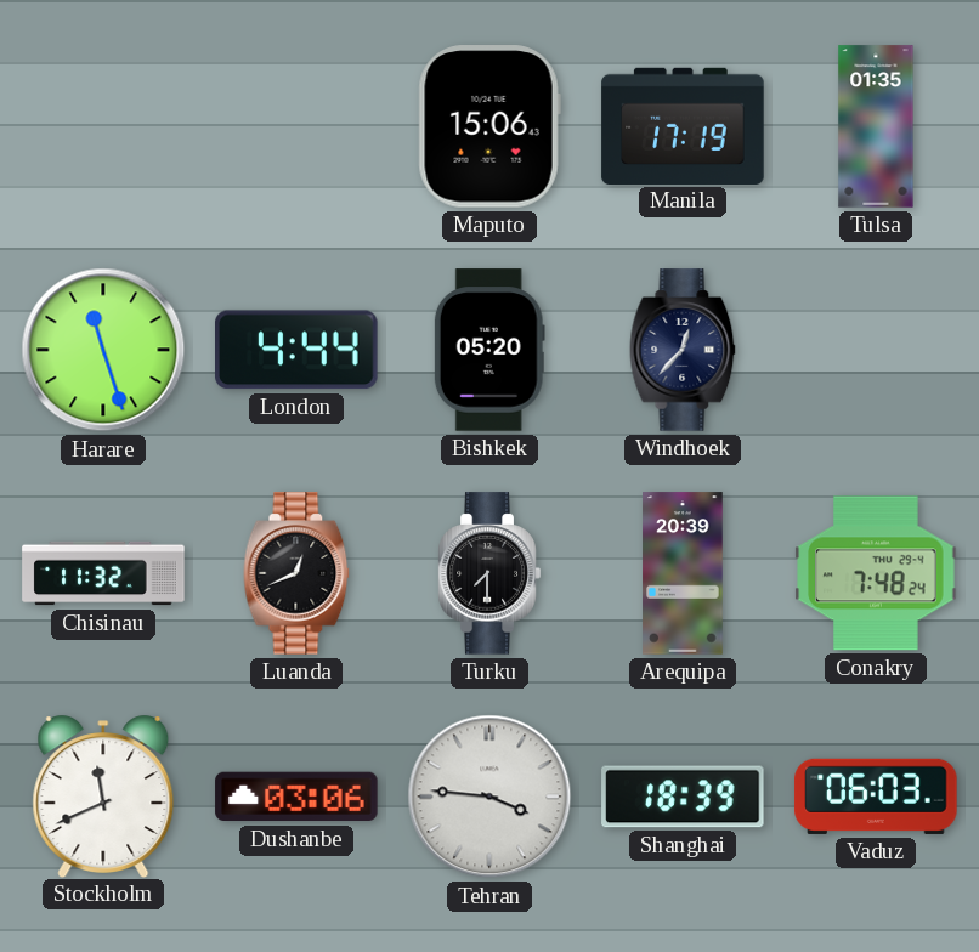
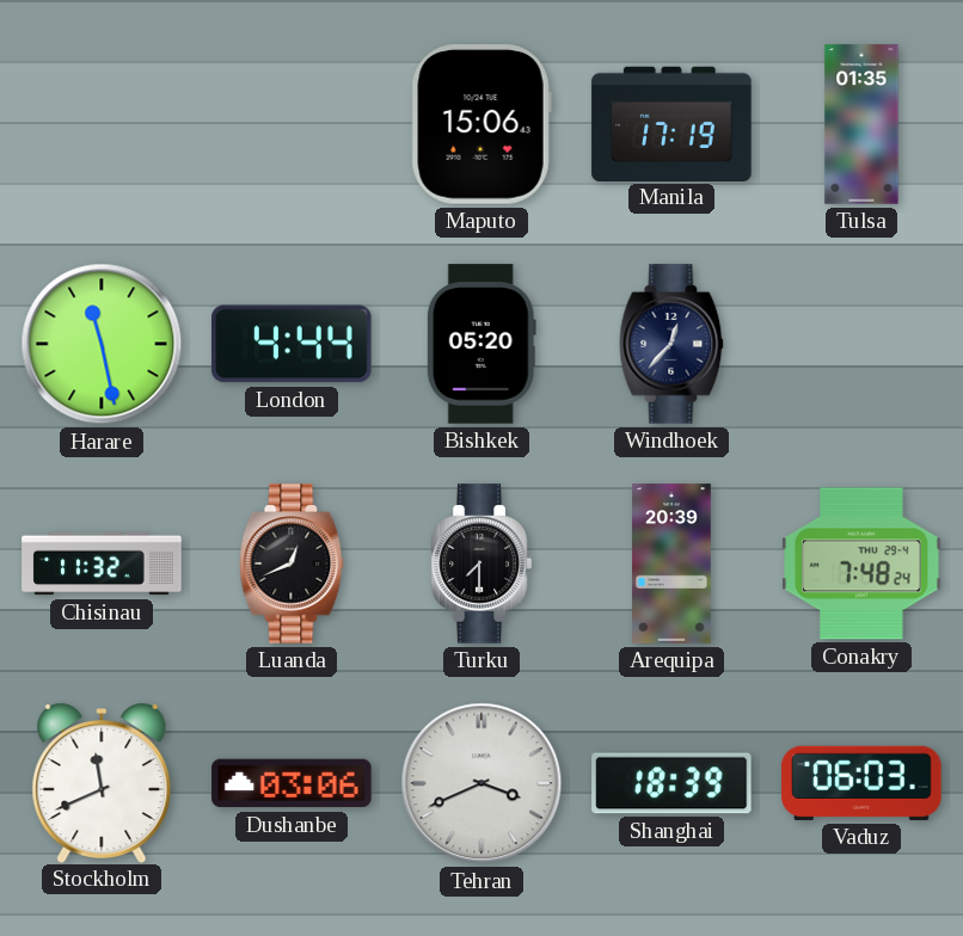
Harare: 11:27 -> 11:28
Tehran: 3:46 -> 3:41
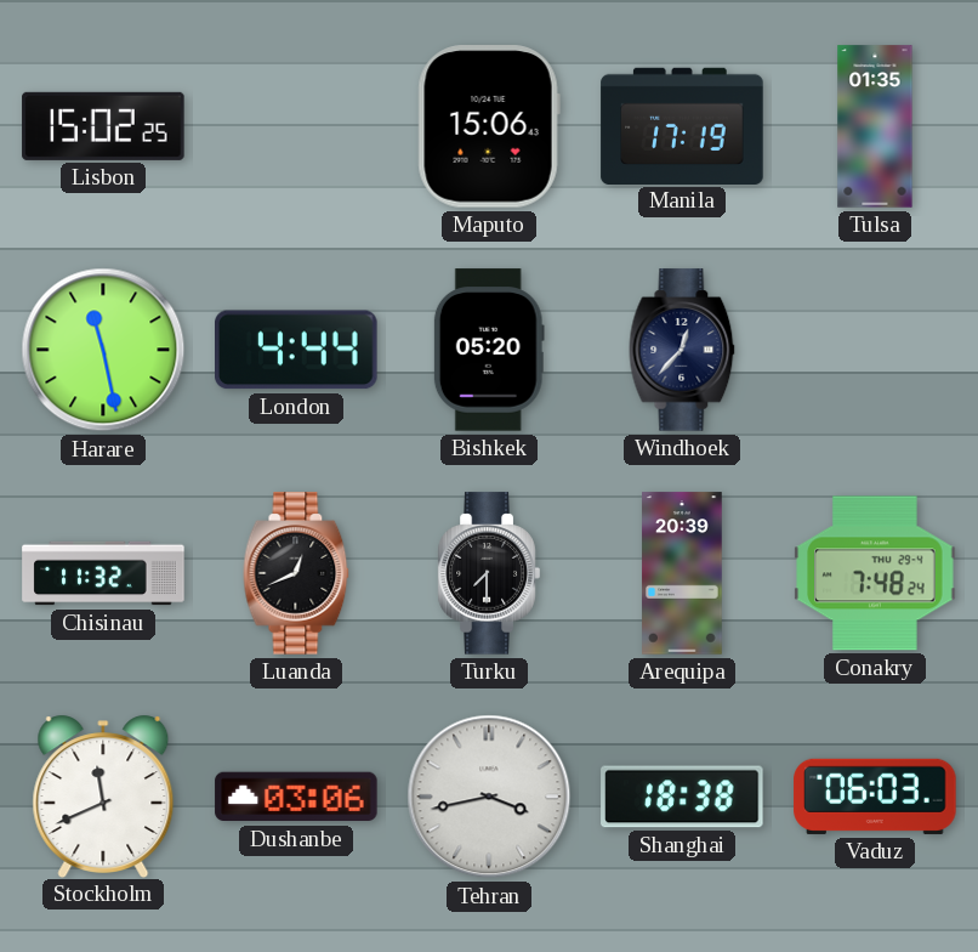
Lisbon: none -> 15:02
Tehran: 3:41 -> 3:43
Shanghai: 18:39 -> 18:38
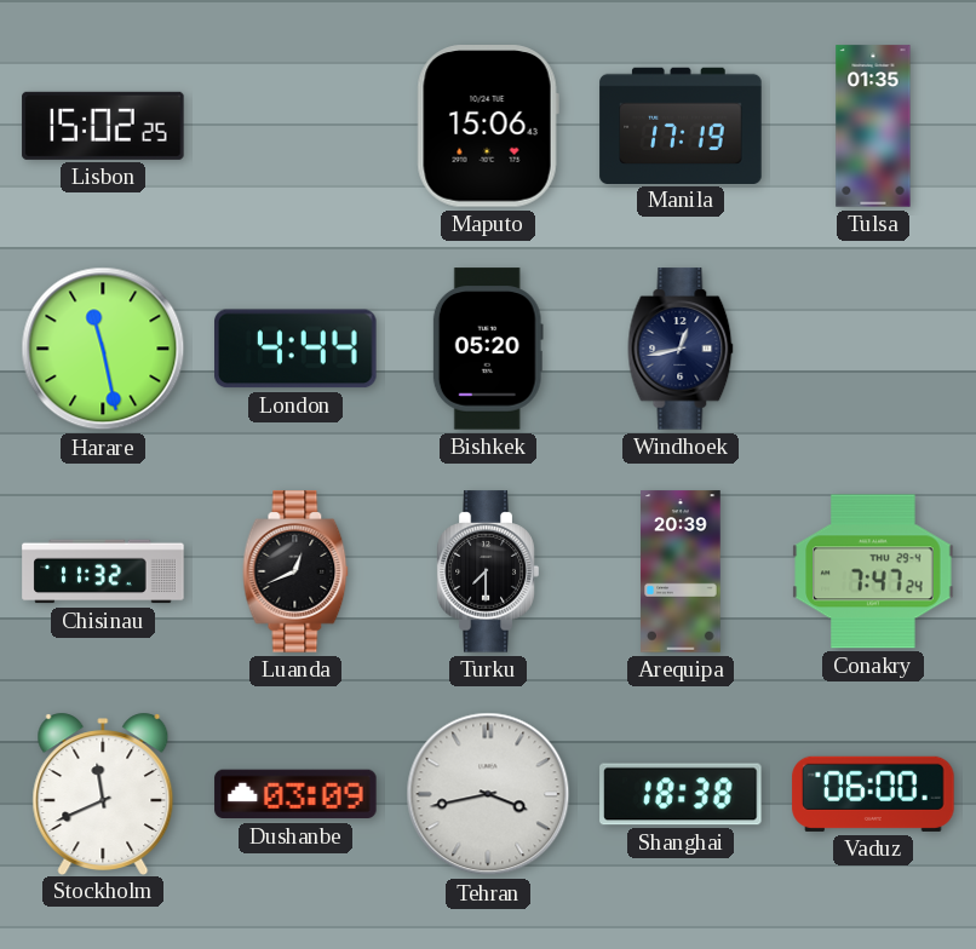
Windhoek: 12:37 -> 12:43
Conakry: 7:48 -> 7:47
Dushanbe: 03:06 -> 03:09
Vaduz: 06:03 -> 06:00
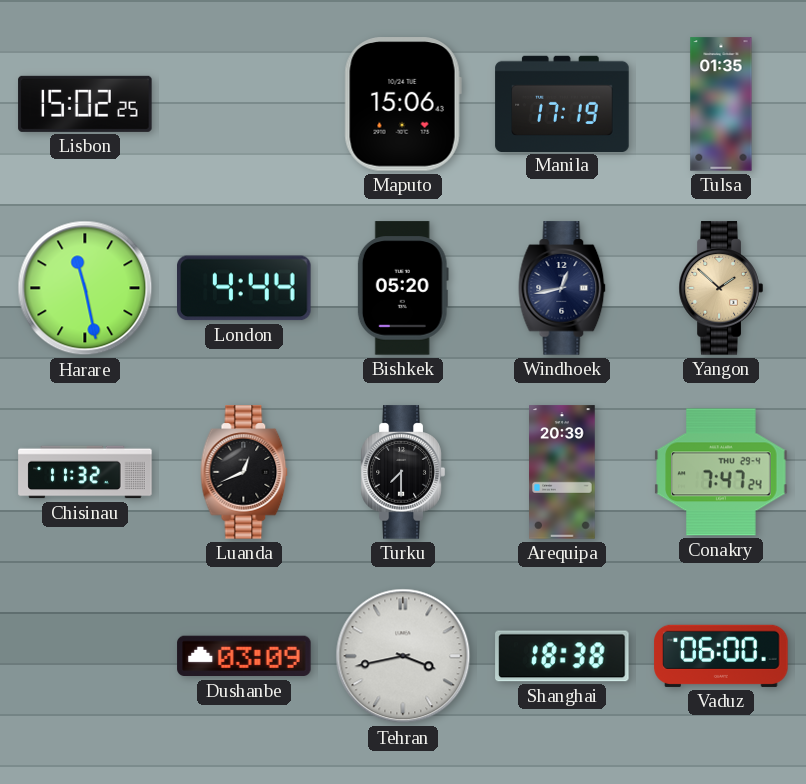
Yangon: none -> 1:52
Stockholm: 11:41 -> none
